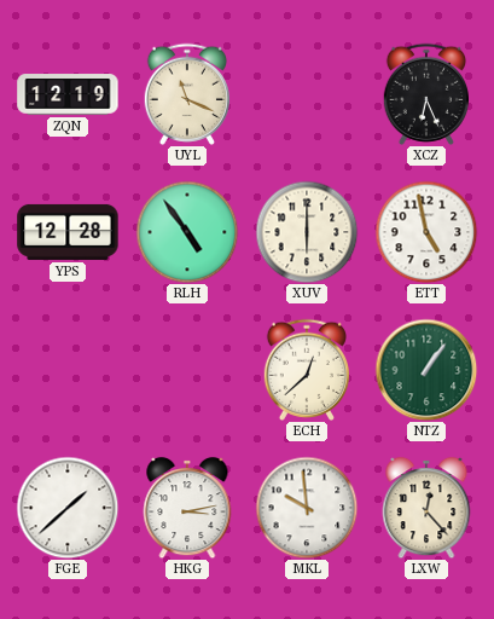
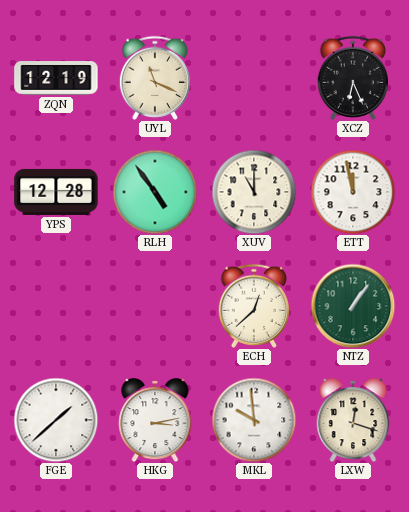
XUV: 6:00 -> 11:00
ETT: 4:58 -> 11:58
LXW: 12:23 -> 12:18
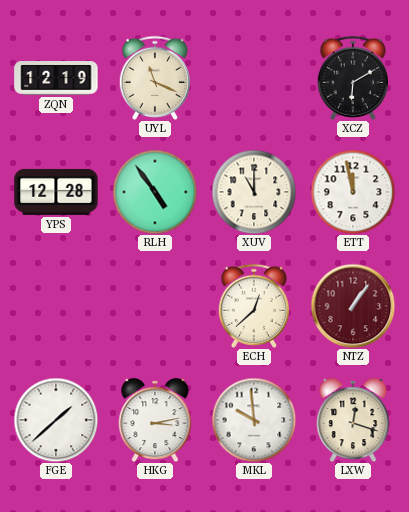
XCZ: 6:26 -> 6:10
NTZ dial: green -> burgundy
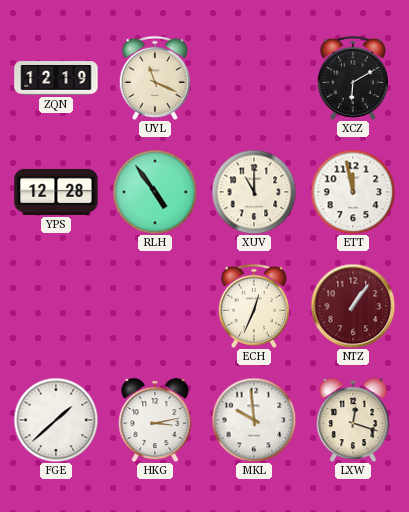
ECH: 12:38 -> 12:34
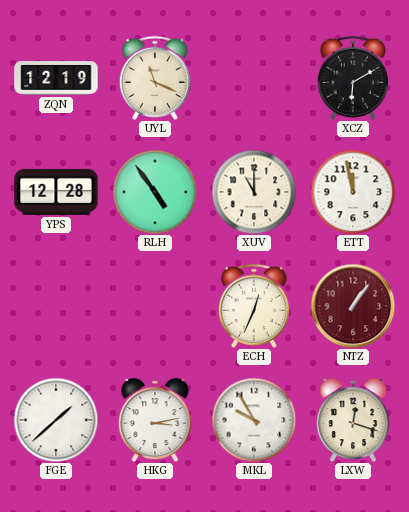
MKL: 9:59 -> 9:55
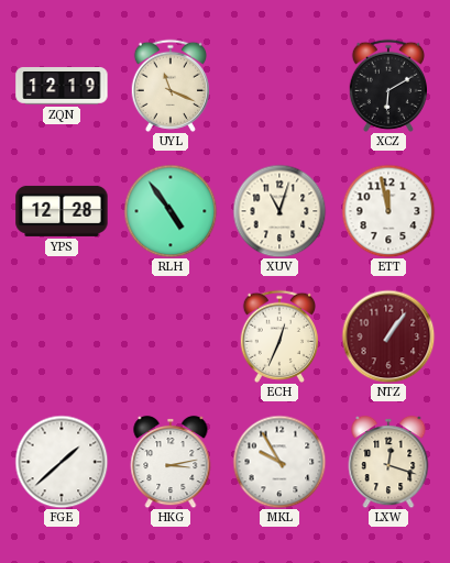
XUV: 11:00 -> 11:03
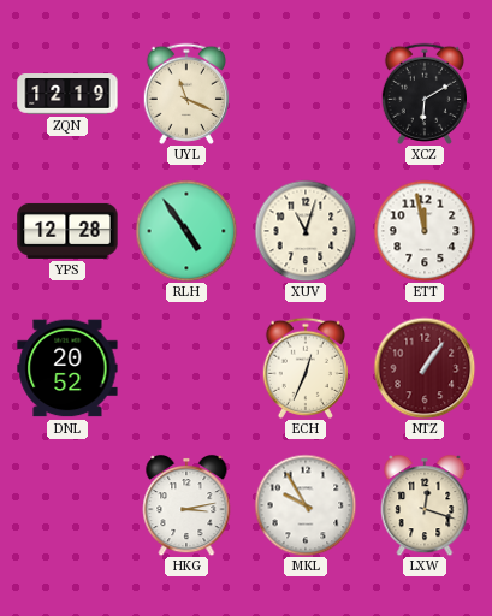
DNL: none -> 20:52
FGE: 1:38 -> none
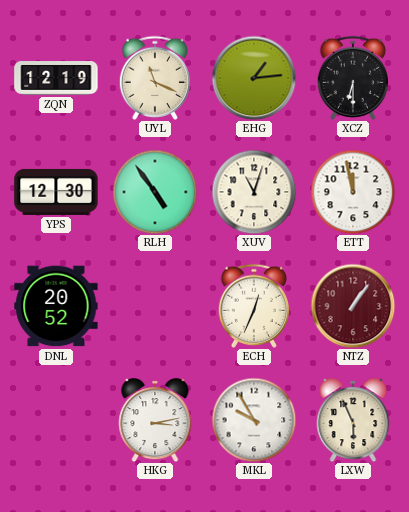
EHG: none -> 1:14
XCZ: 6:10 -> 6:30
YPS: 12:28 -> 12:30
LXW: 12:18 -> 5:56
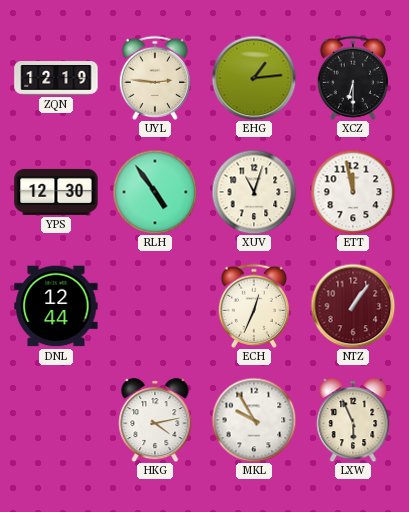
UYL: 11:19 -> 2:46
DNL: 20:52 -> 12:44
HKG: 3:13 -> 4:13
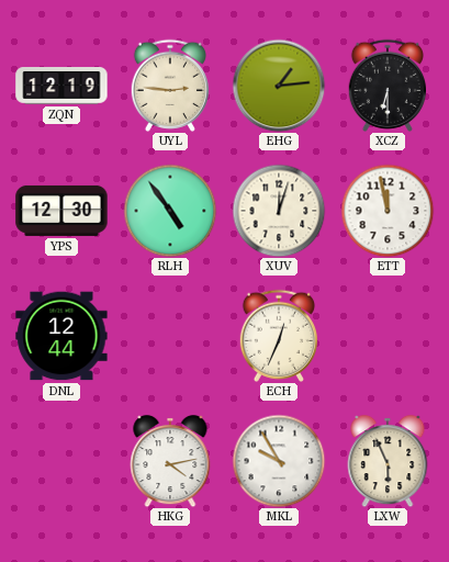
XUV: 11:03 -> 12:03
NTZ: 1:06 -> none
